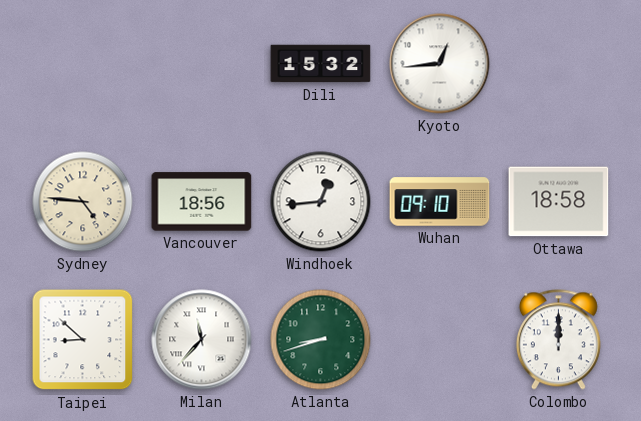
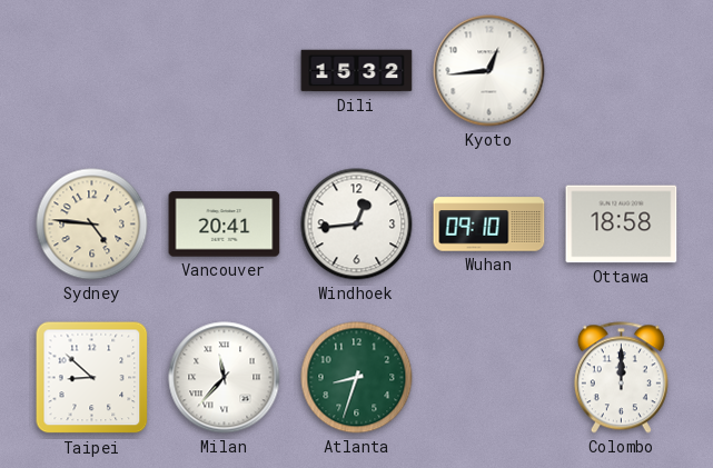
Vancouver: 18:56 -> 20:41
Atlanta: 8:42 -> 8:33
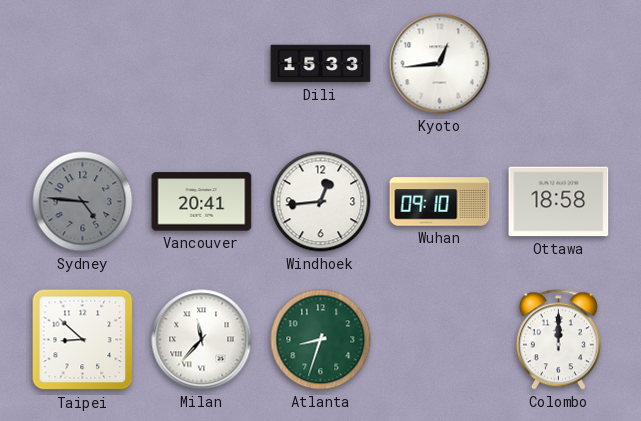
Dili: 15:32 -> 15:33
Sydney dial: cream -> grey
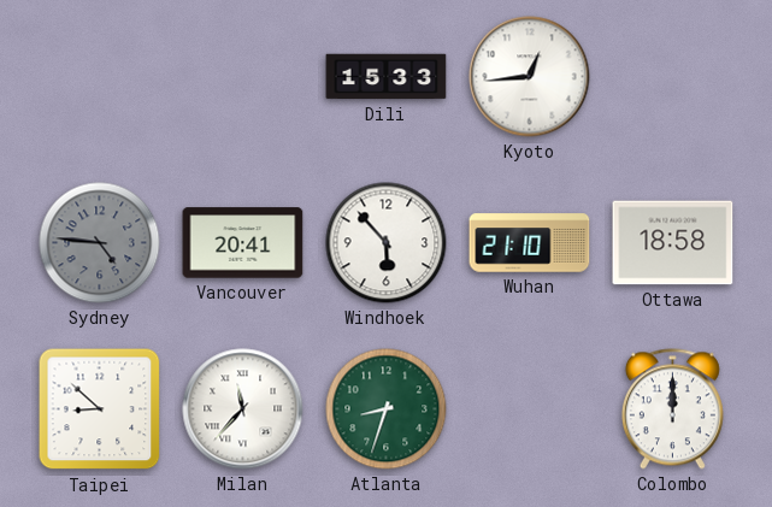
Windhoek: 12:44 -> 5:53
Wuhan: 09:10 -> 21:10
